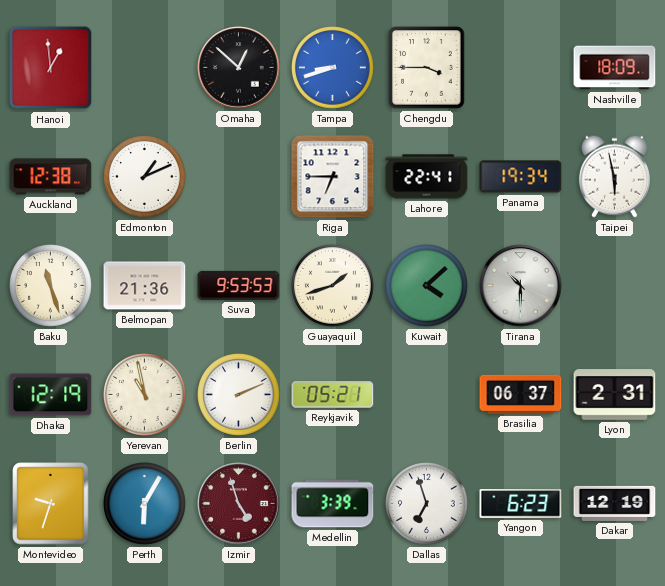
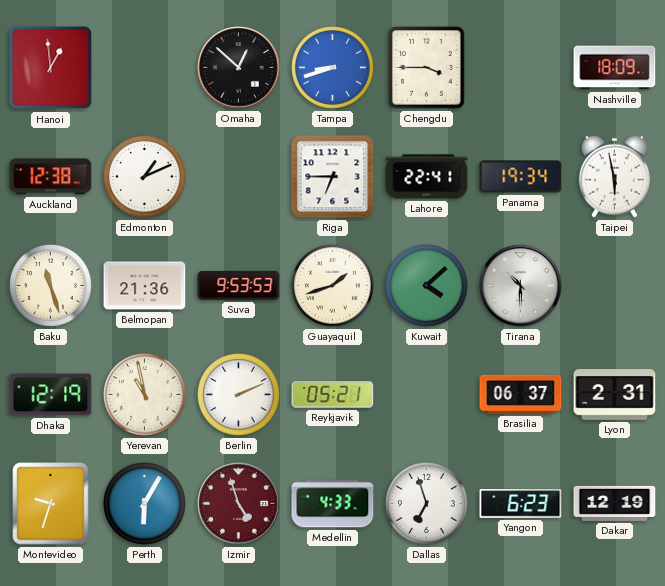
Medellin: 3:39 -> 4:33
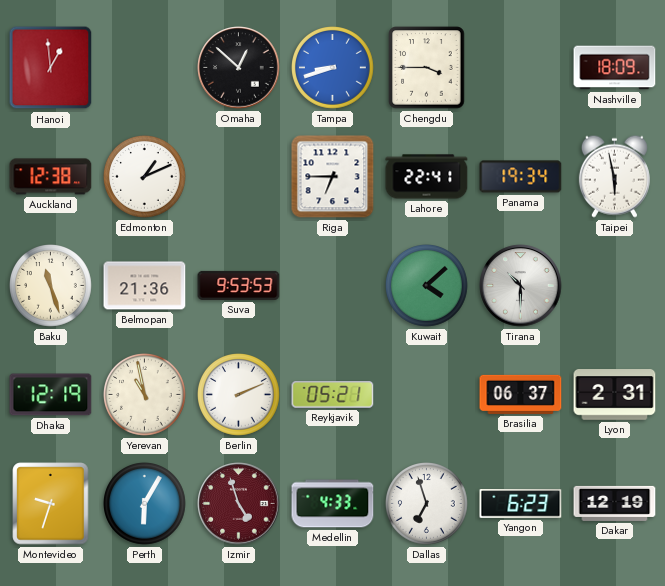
Guayaquil: 1:42 -> none
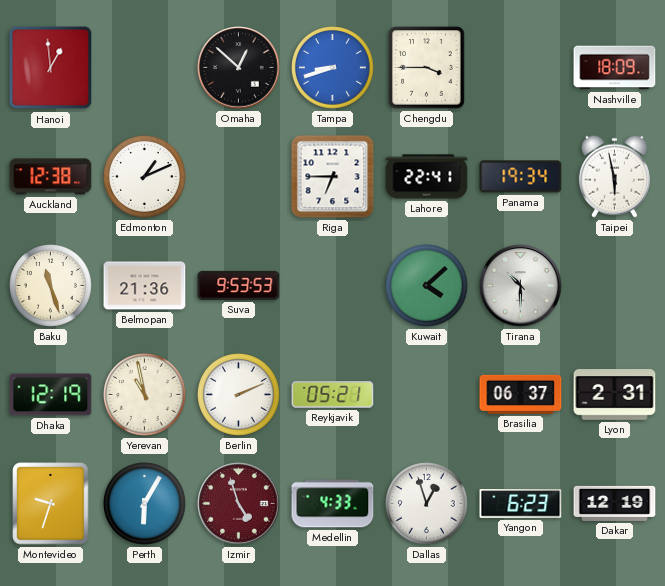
Dallas: 6:57 -> 12:57
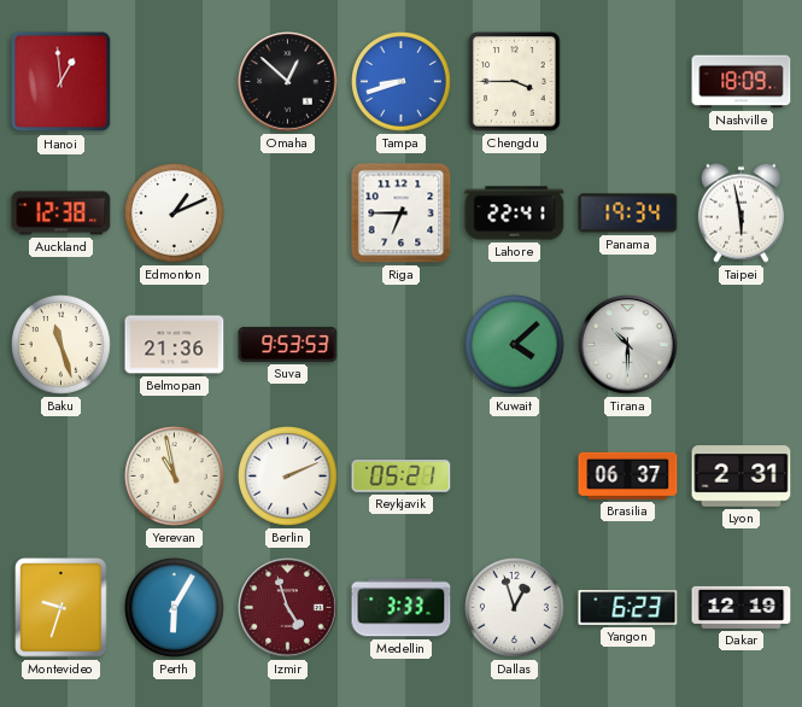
Dhaka: 12:19 -> none
Medellin: 4:33 -> 3:33
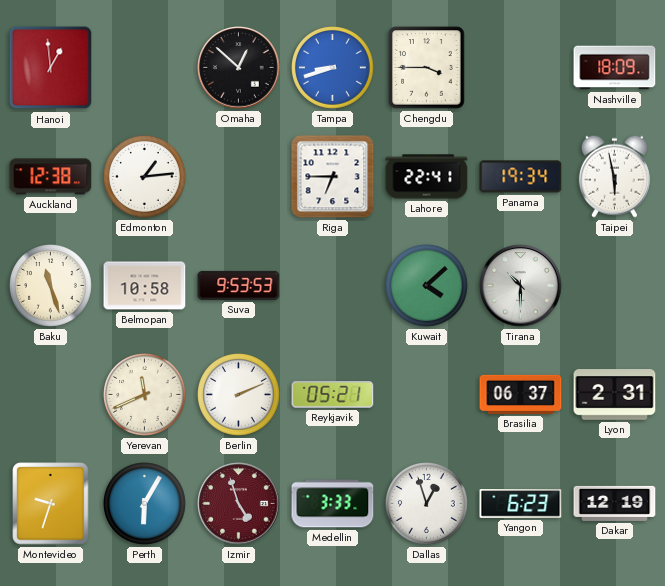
Edmonton: 1:11 -> 1:14
Belmopan: 21:36 -> 10:58
Yerevan: 10:58 -> 11:41
